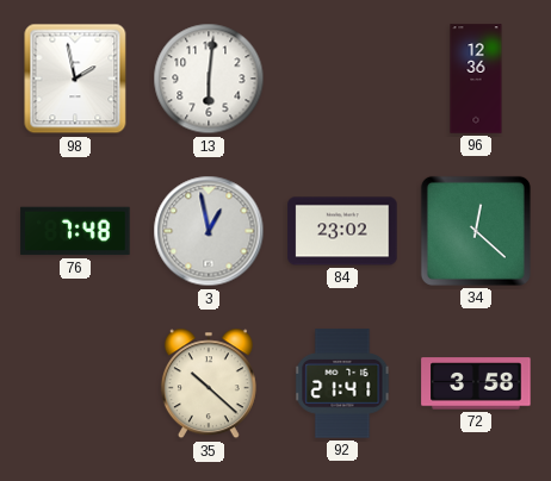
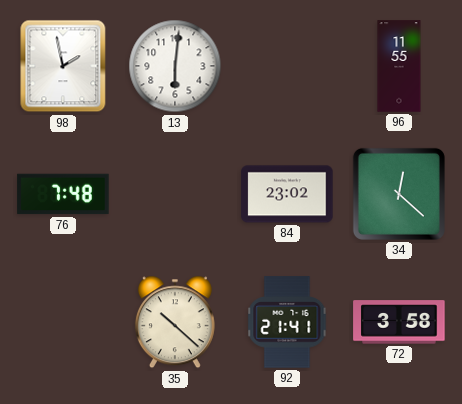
96: 12:36 -> 11:55
3: 12:58 -> none
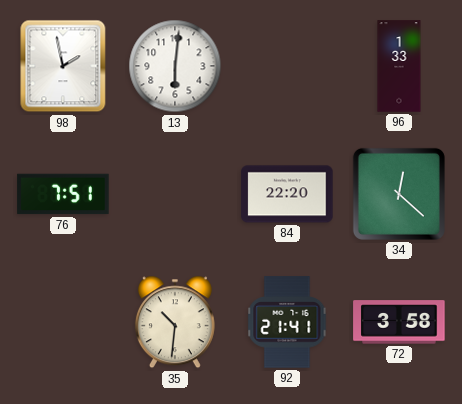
96: 11:55 -> 1:33
76: 7:48 -> 7:51
84: 23:02 -> 22:20
35: 10:22 -> 10:31
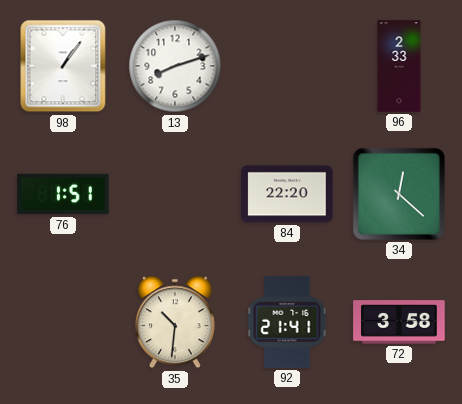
98: 1:58 -> 1:06
13: 6:01 -> 8:12
96: 1:33 -> 2:33
76: 7:51 -> 1:51
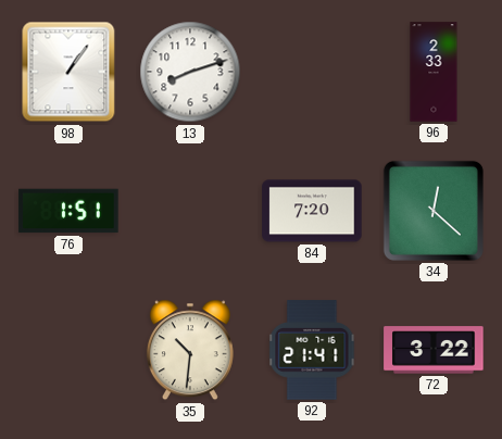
84: 22:20 -> 7:20
72: 3:58 -> 3:22
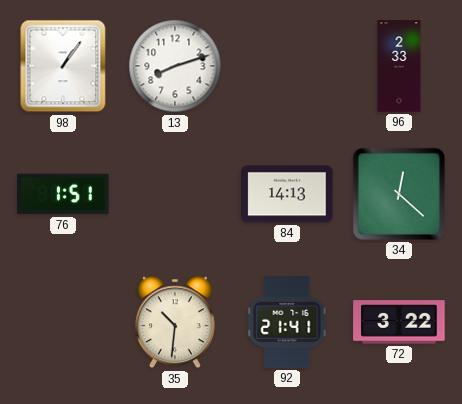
84: 7:20 -> 14:13
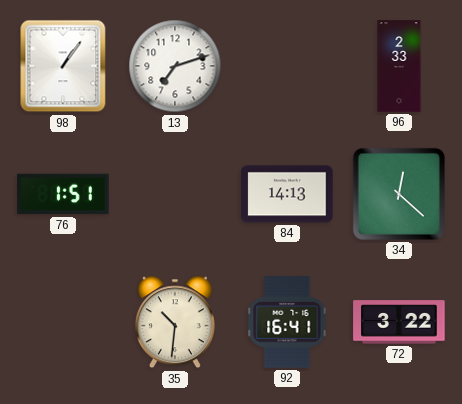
13: 8:12 -> 7:12
92: 21:41 -> 16:41
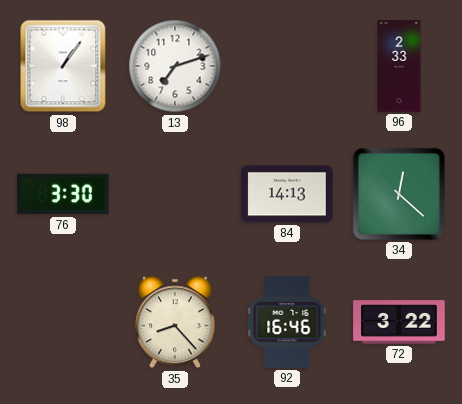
76: 1:51 -> 3:30
35: 10:31 -> 8:23
92: 16:41 -> 16:46
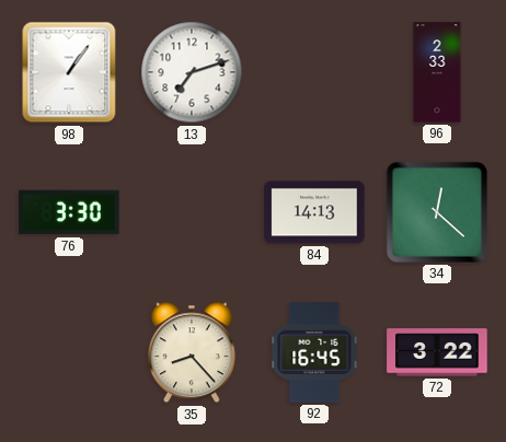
92: 16:46 -> 16:45
